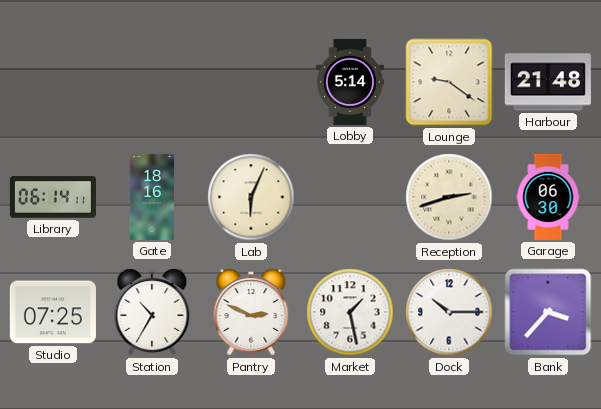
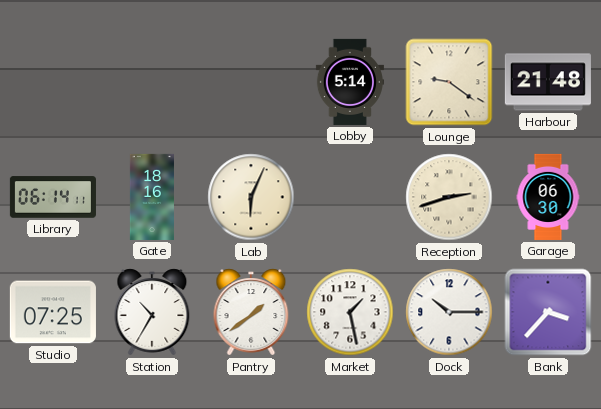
Pantry: 2:49 -> 1:39
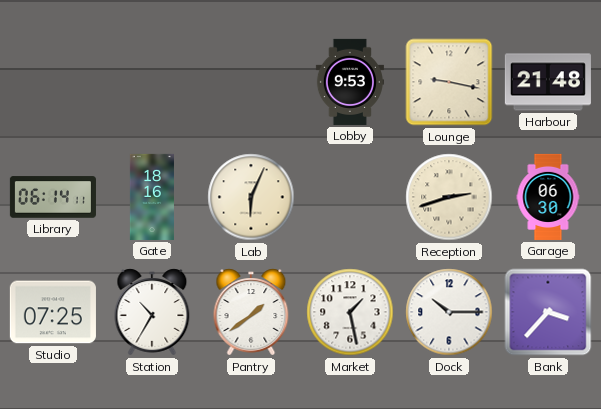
Lobby: 5:14 -> 9:53
Lounge: 9:21 -> 9:17
